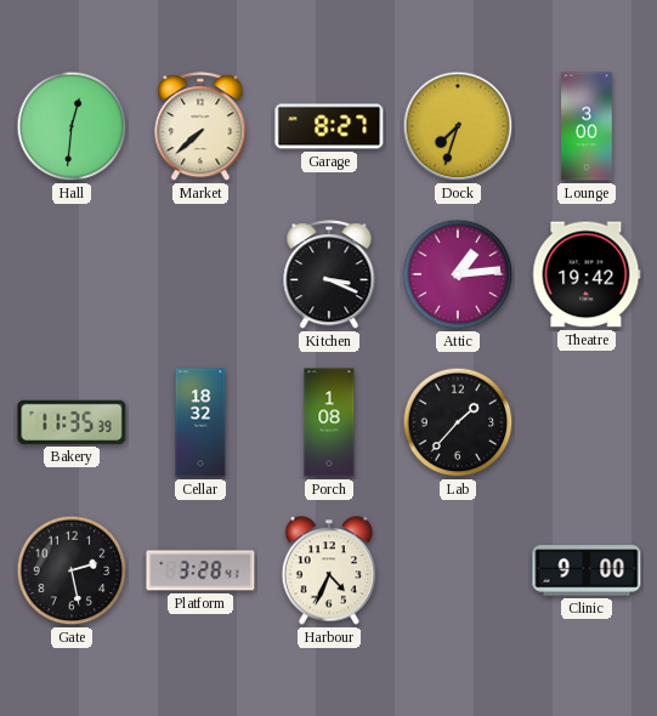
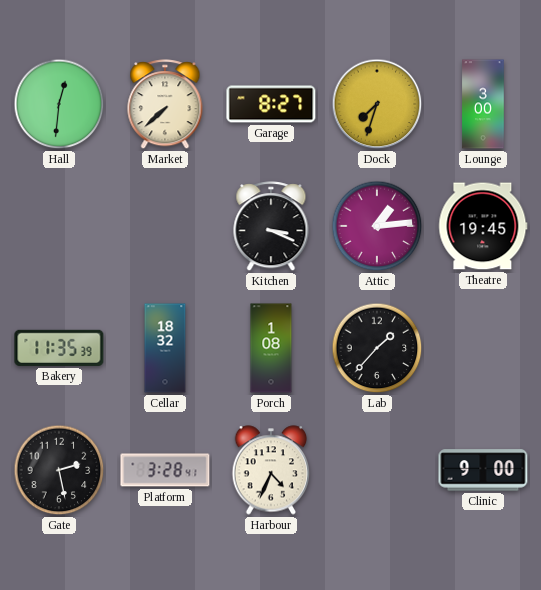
Theatre: 19:42 -> 19:45
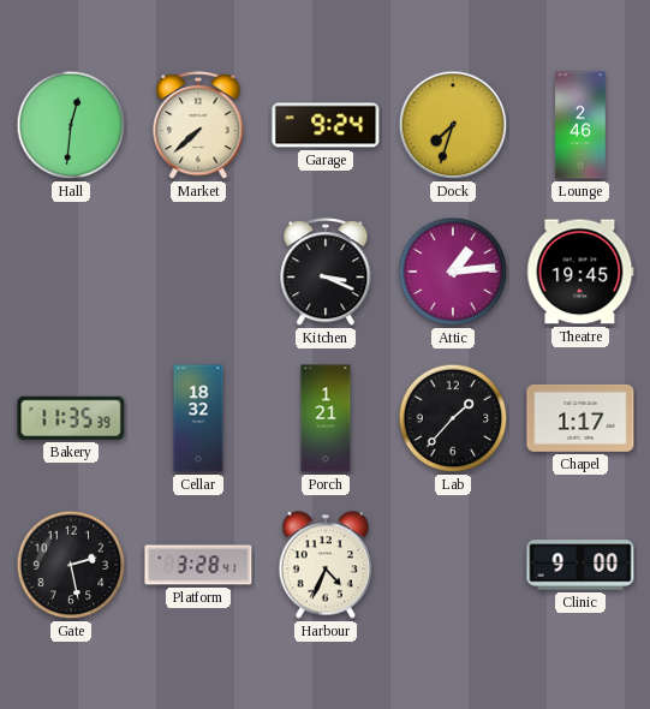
Garage: 8:27 -> 9:24
Lounge: 3:00 -> 2:46
Porch: 1:08 -> 1:21
Chapel: none -> 1:17
